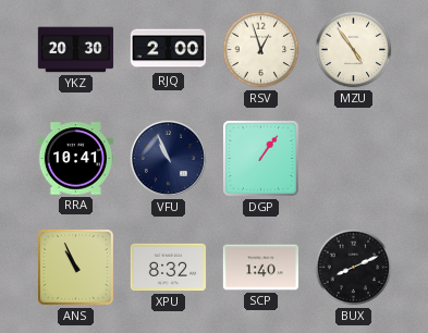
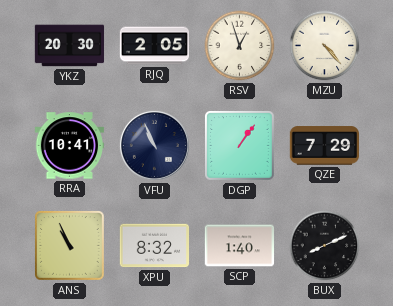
RJQ: 2:00 -> 2:05
MZU: 4:54 -> 4:23
QZE: none -> 7:29
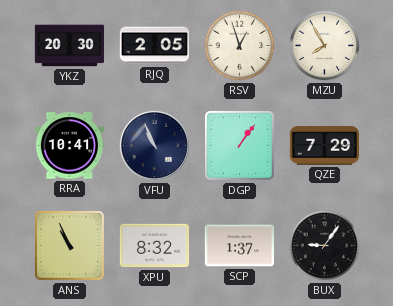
MZU: 4:23 -> 7:55
SCP: 1:40 -> 1:37
BUX: 8:11 -> 9:06
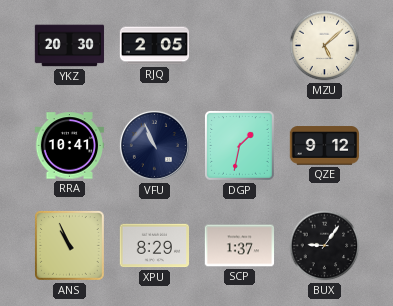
RSV: 12:57 -> none
MZU: 7:55 -> 5:08
DGP: 1:06 -> 1:32
QZE: 7:29 -> 9:12
XPU: 8:32 -> 8:29
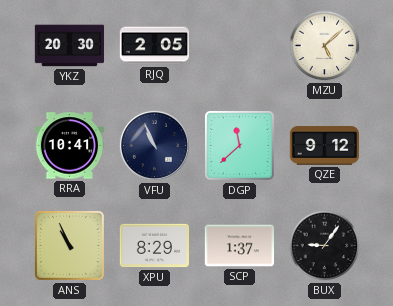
DGP: 1:32 -> 11:38
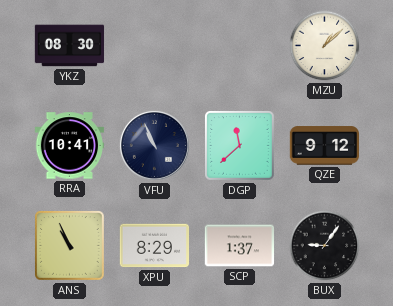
YKZ: 20:30 -> 08:30
RJQ: 2:05 -> none
MZU: 5:08 -> 1:08
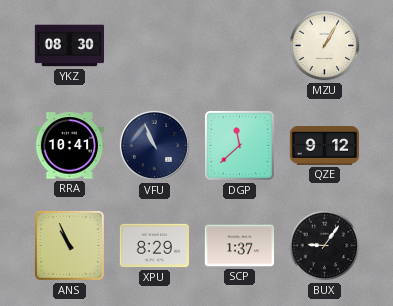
MZU: 1:08 -> 1:05
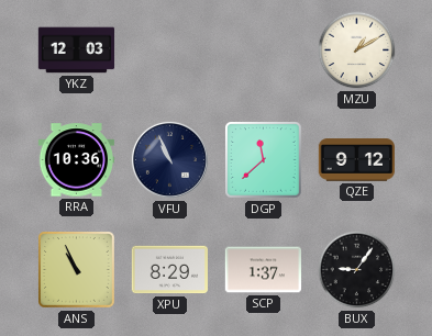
YKZ: 08:30 -> 12:03
MZU: 1:05 -> 1:10
RRA: 10:41 -> 10:36
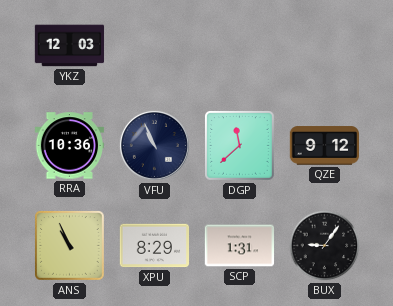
MZU: 1:10 -> none
SCP: 1:37 -> 1:31
